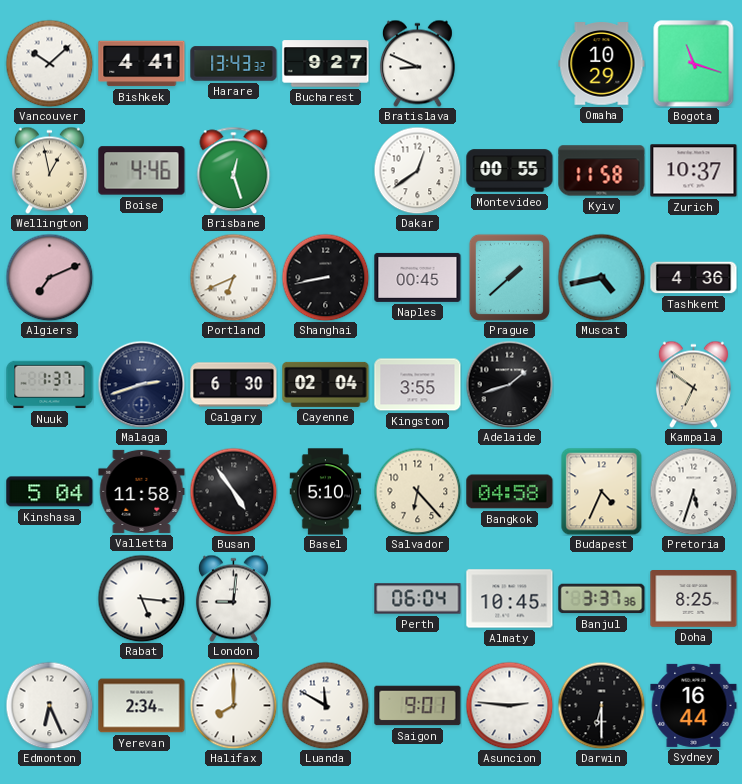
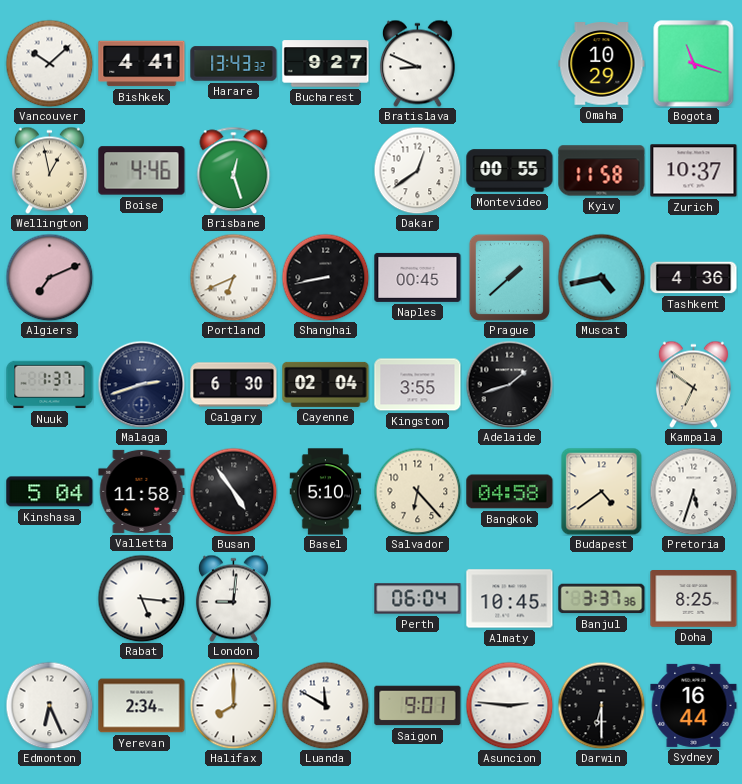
Budapest: 4:34 -> 4:39
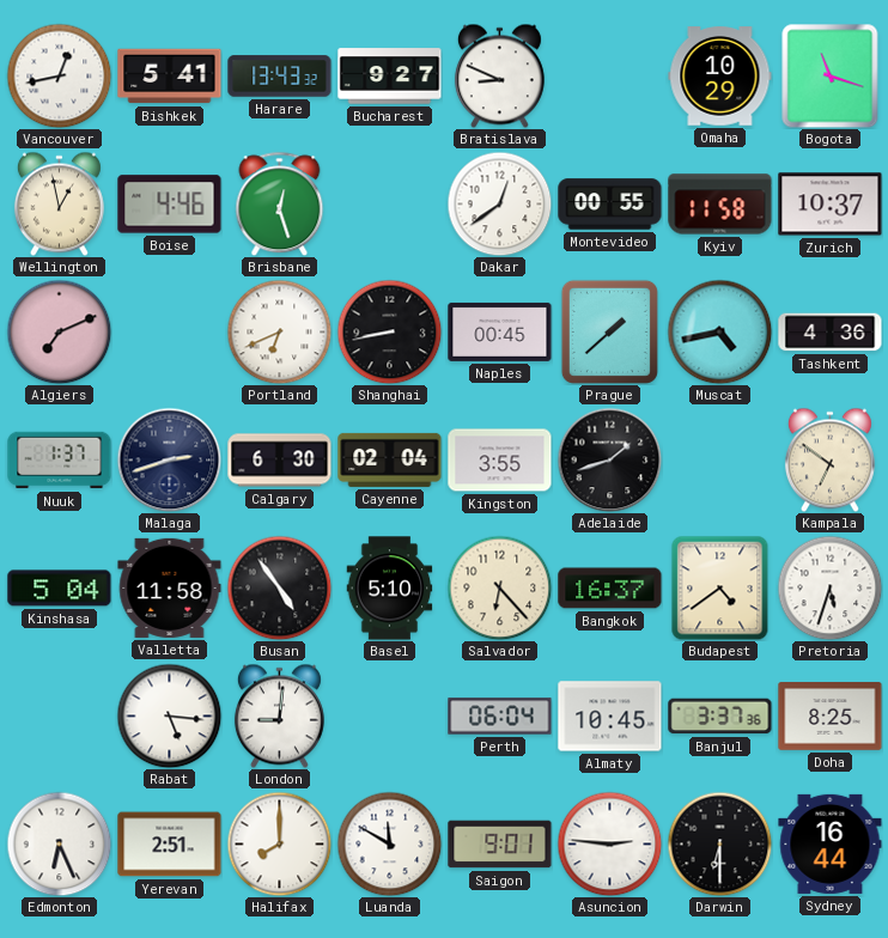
Vancouver: 10:08 -> 12:43
Bishkek: 4:41 -> 5:41
Bangkok: 04:58 -> 16:37
Yerevan: 2:34 -> 2:51
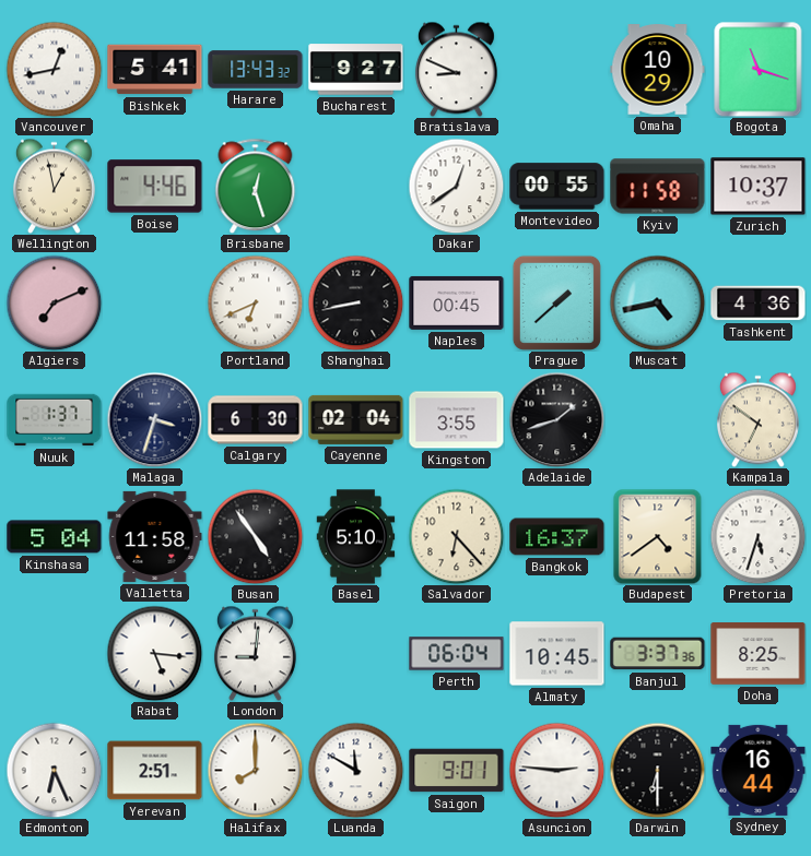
Malaga: 2:42 -> 3:33
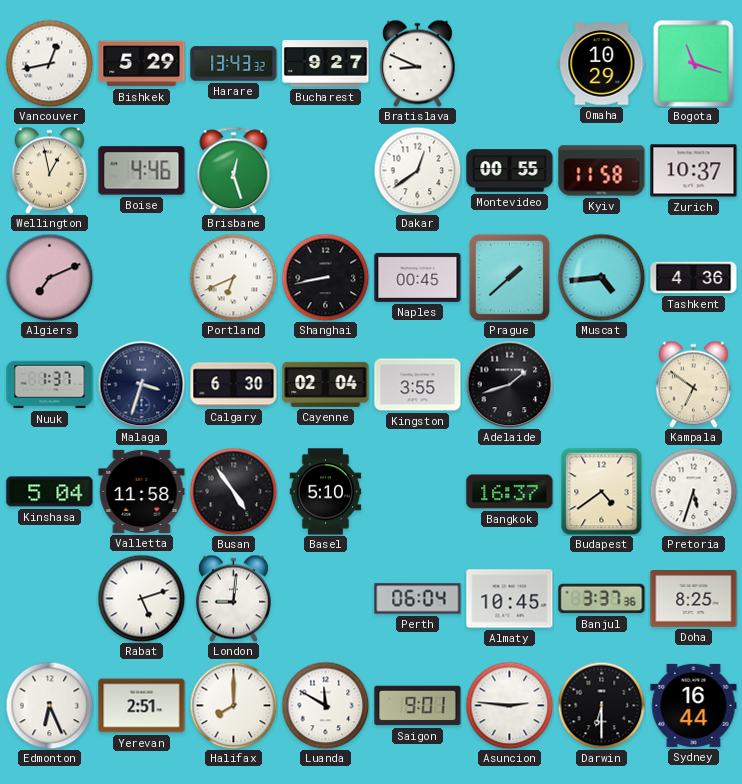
Bishkek: 5:41 -> 5:29
Muscat: 4:43 -> 4:44
Salvador: 6:23 -> none
Rabat: 5:16 -> 5:12
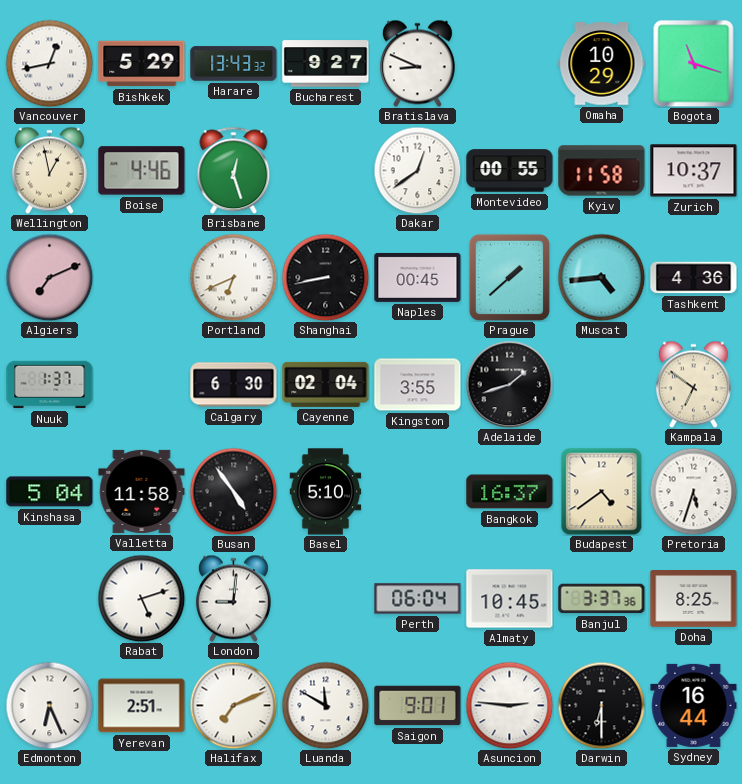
Malaga: 3:33 -> none
Halifax: 8:00 -> 7:11
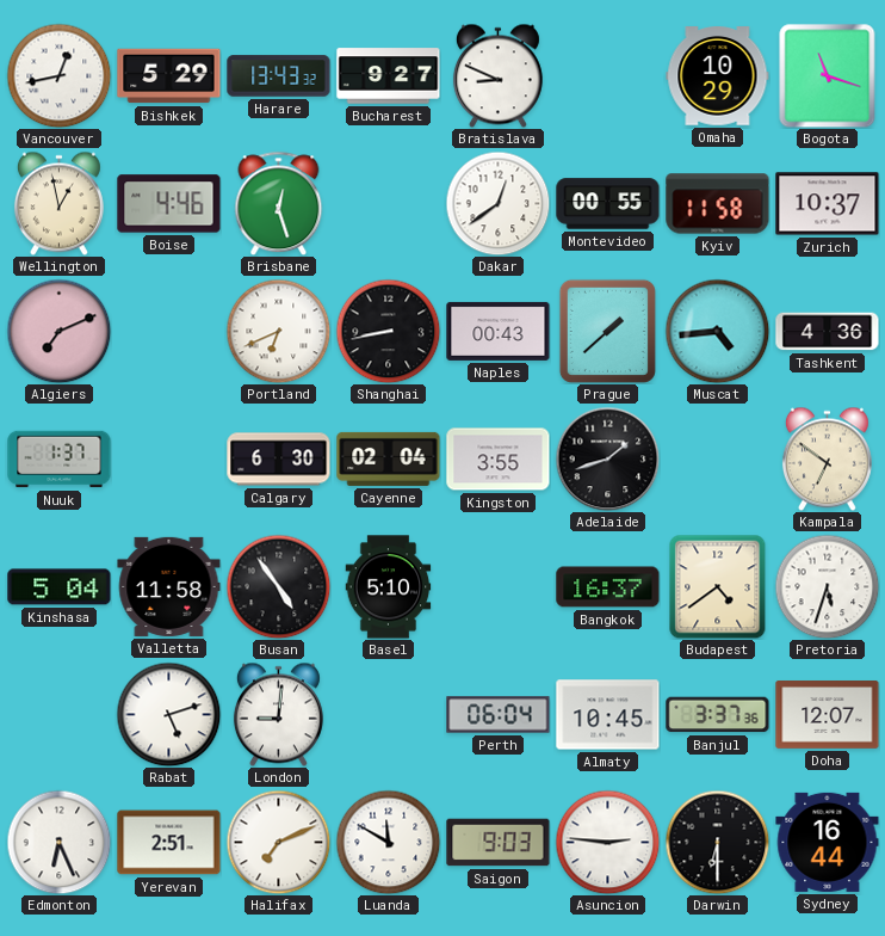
Naples: 00:45 -> 00:43
Doha: 8:25 -> 12:07
Saigon: 9:01 -> 9:03
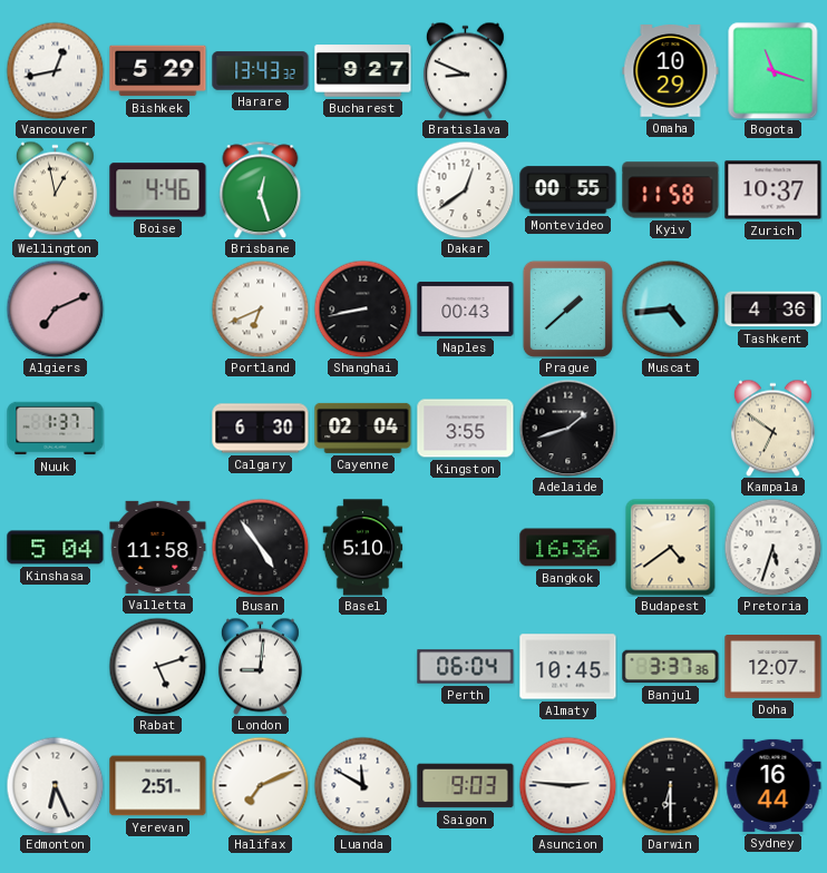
Bangkok: 16:37 -> 16:36
